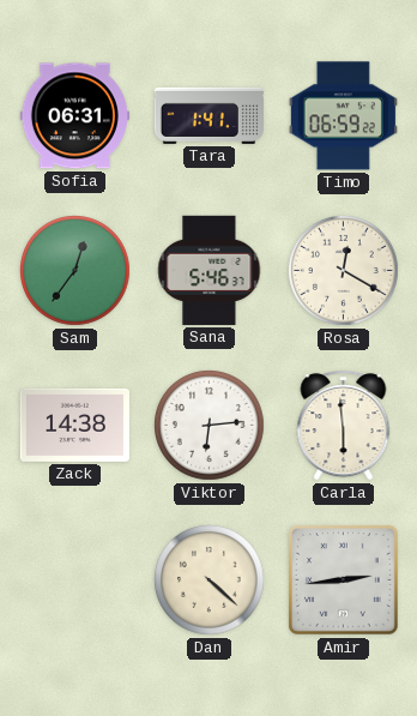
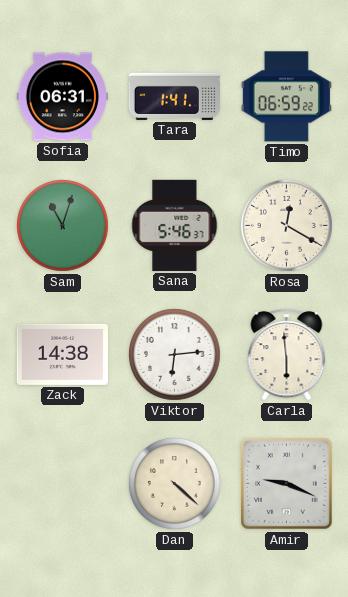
Sam: 12:36 -> 11:03
Amir: 2:44 -> 9:19
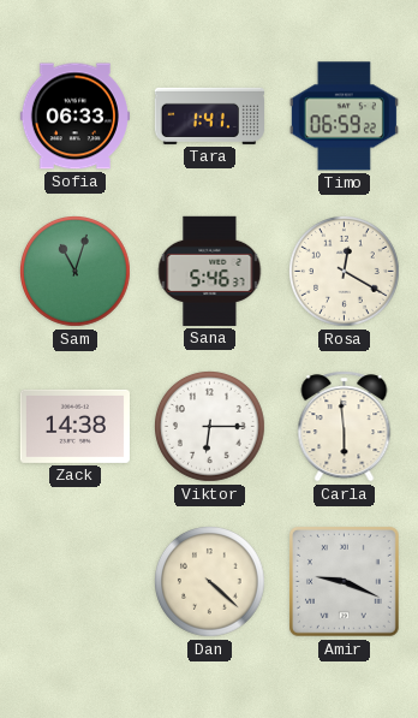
Sofia: 06:31 -> 06:33
Viktor: 6:14 -> 6:15
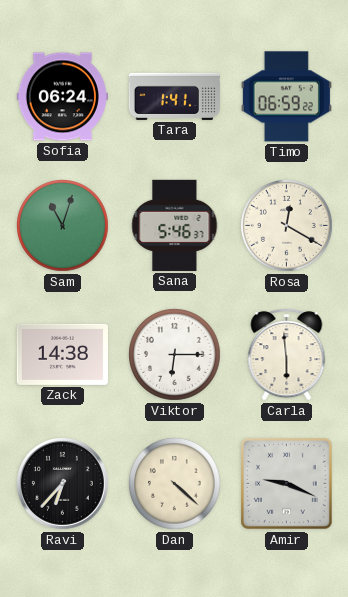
Sofia: 06:33 -> 06:24
Ravi: none -> 6:37
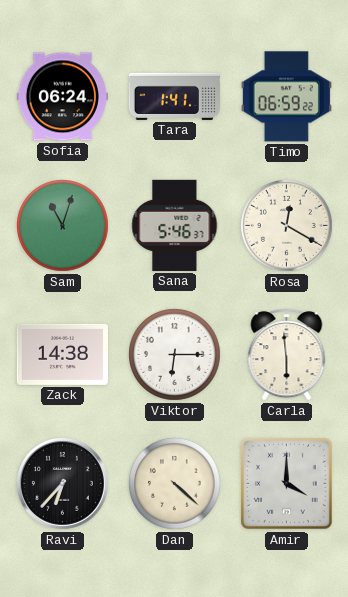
Amir: 9:19 -> 4:00
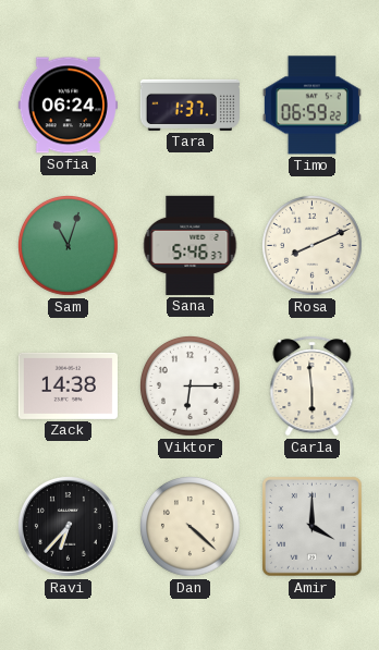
Tara: 1:41 -> 1:37
Rosa: 12:20 -> 8:11
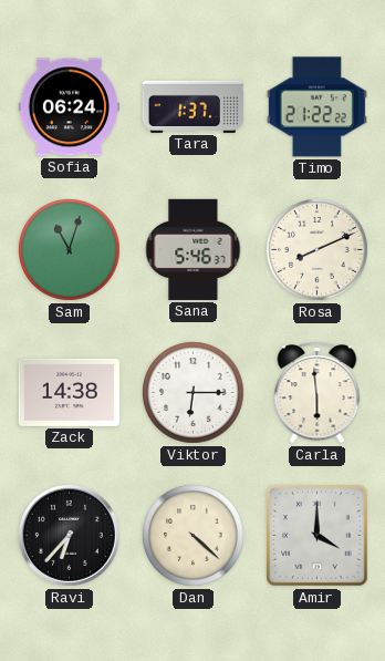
Timo: 06:59 -> 21:22
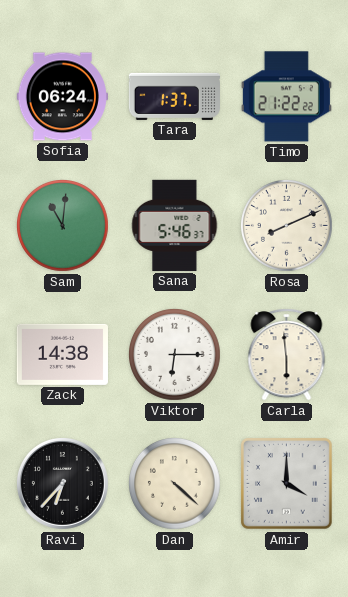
Sam: 11:03 -> 11:01
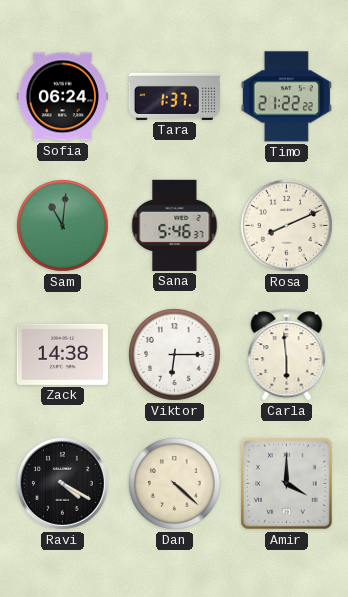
Ravi: 6:37 -> 4:20
